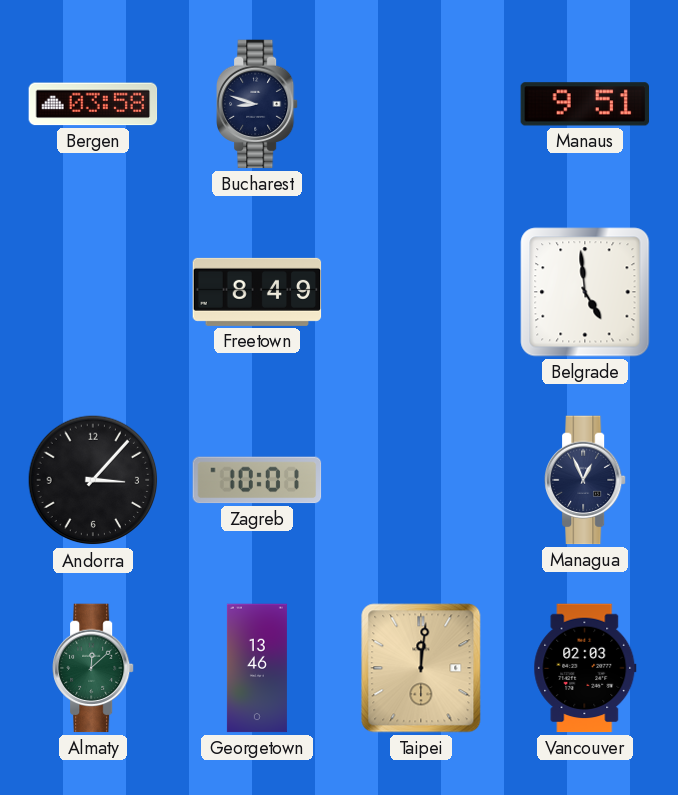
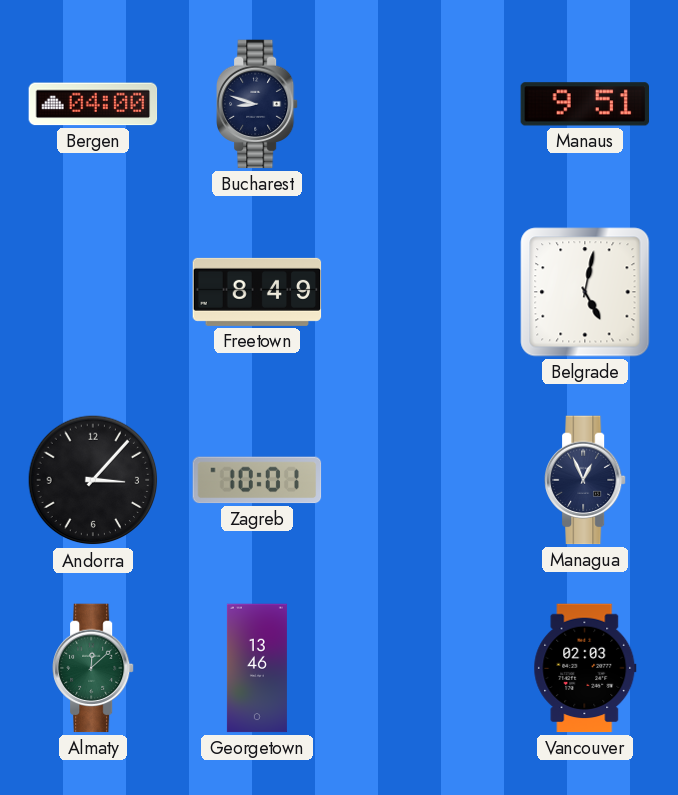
Bergen: 03:58 -> 04:00
Belgrade: 4:59 -> 5:02
Taipei: 12:01 -> none
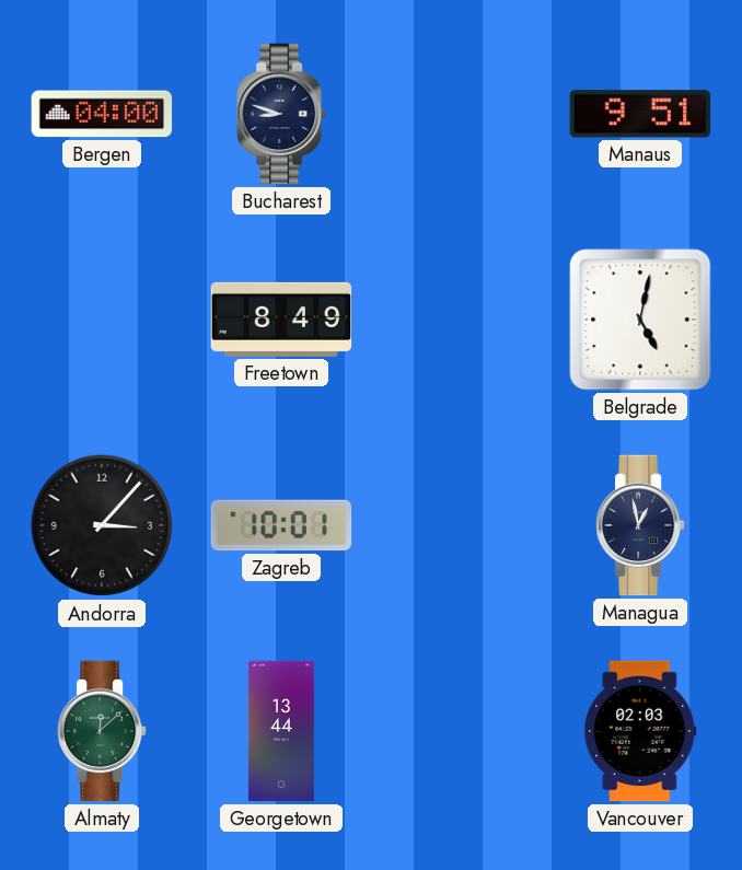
Managua: 12:56 -> 12:58
Georgetown: 13:46 -> 13:44
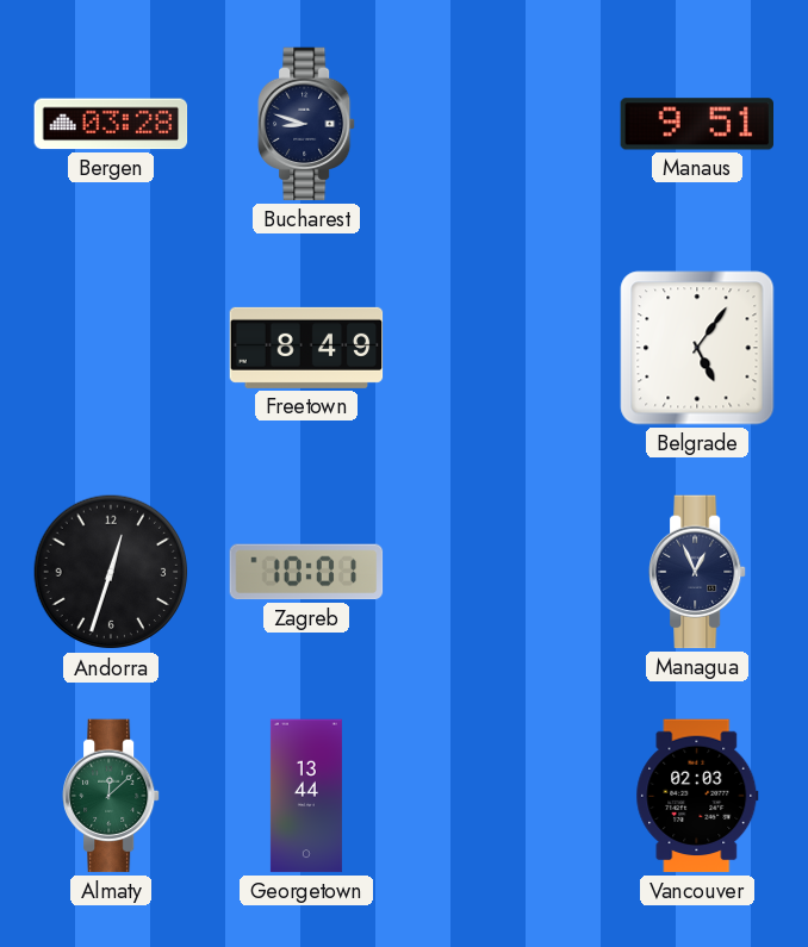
Bergen: 04:00 -> 03:28
Belgrade: 5:02 -> 5:06
Andorra: 3:07 -> 12:33
Managua: 12:58 -> 12:56
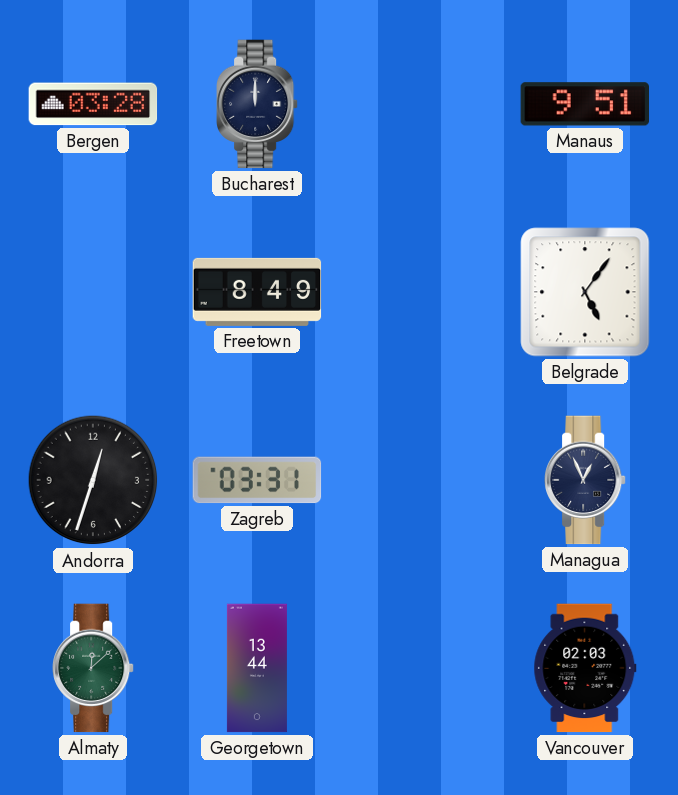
Bucharest: 8:48 -> 12:00
Zagreb: 10:01 -> 03:31
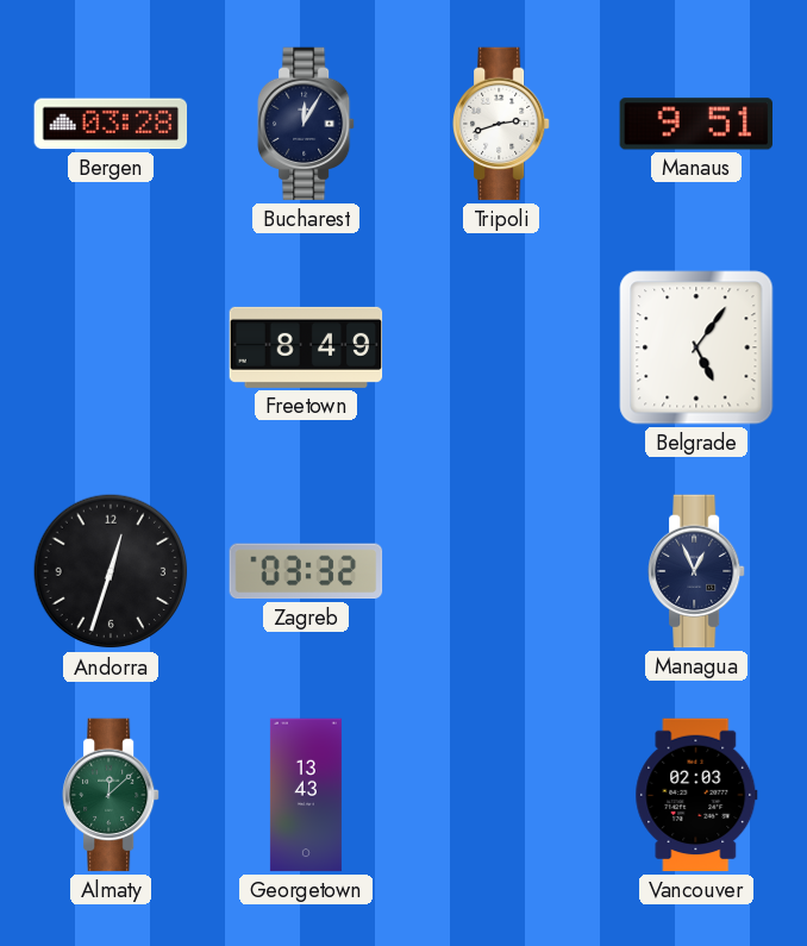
Bucharest: 12:00 -> 12:05
Tripoli: none -> 2:42
Zagreb: 03:31 -> 03:32
Georgetown: 13:44 -> 13:43
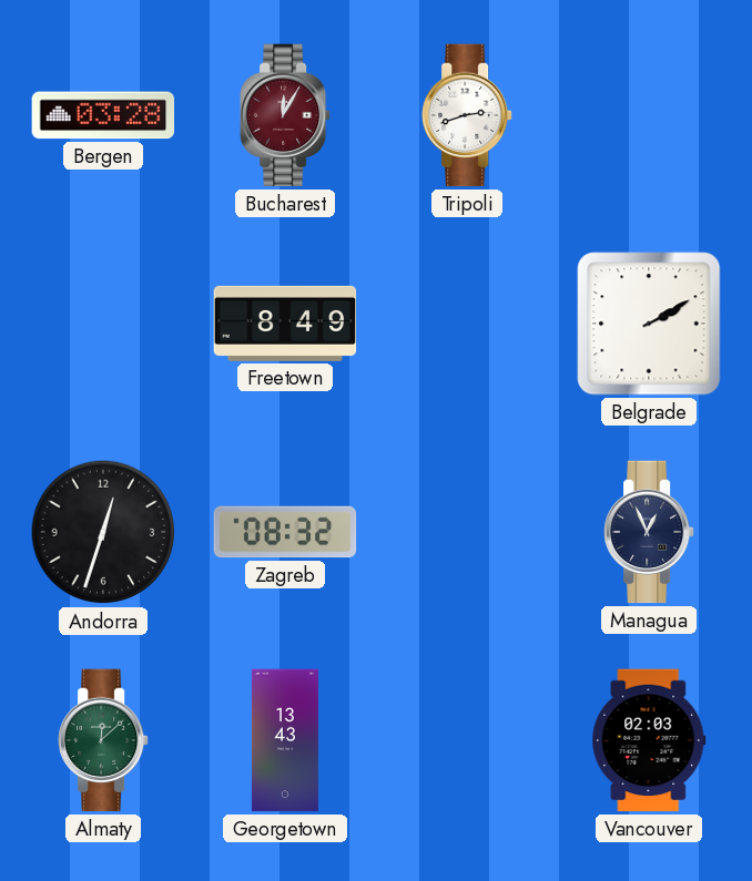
Bucharest dial: navy -> burgundy
Manaus: 9:51 -> none
Belgrade: 5:06 -> 2:10
Zagreb: 03:32 -> 08:32
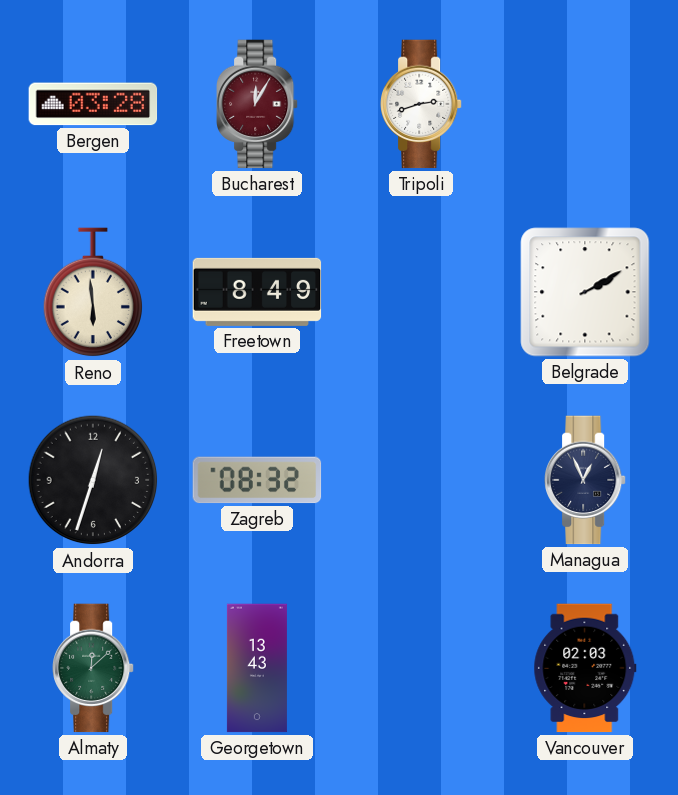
Reno: none -> 5:59
